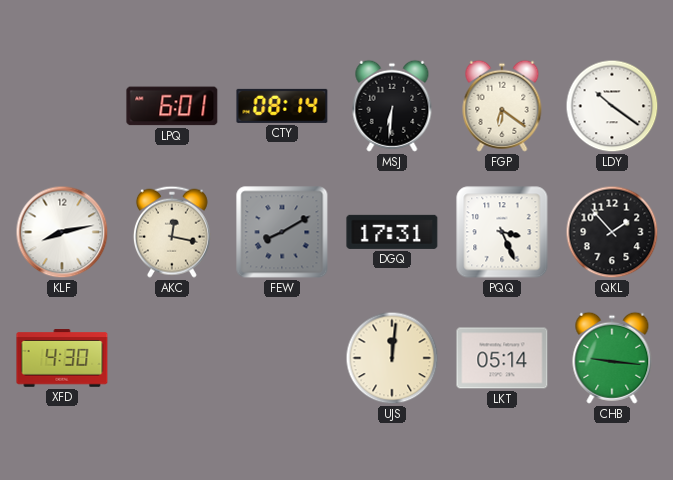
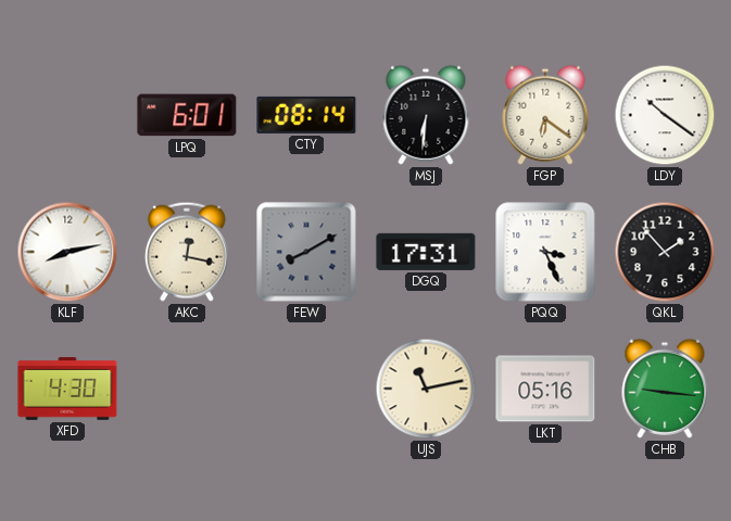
UJS: 12:01 -> 11:13
LKT: 05:14 -> 05:16
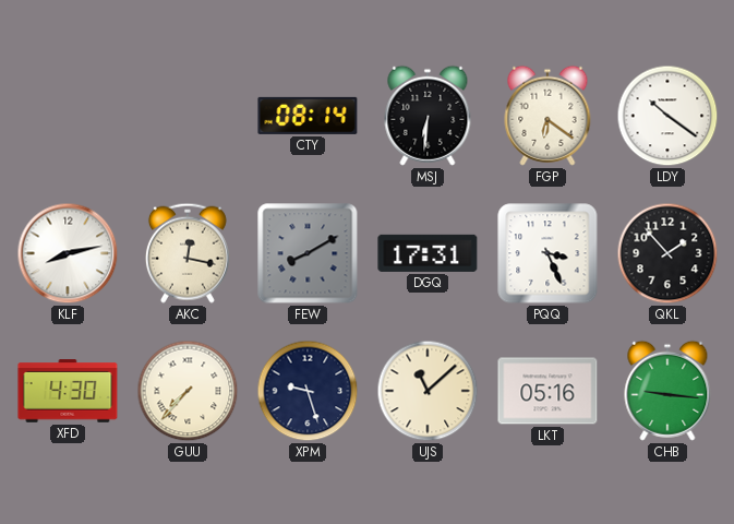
LPQ: 6:01 -> none
GUU: none -> 7:37
XPM: none -> 9:27
UJS: 11:13 -> 11:08
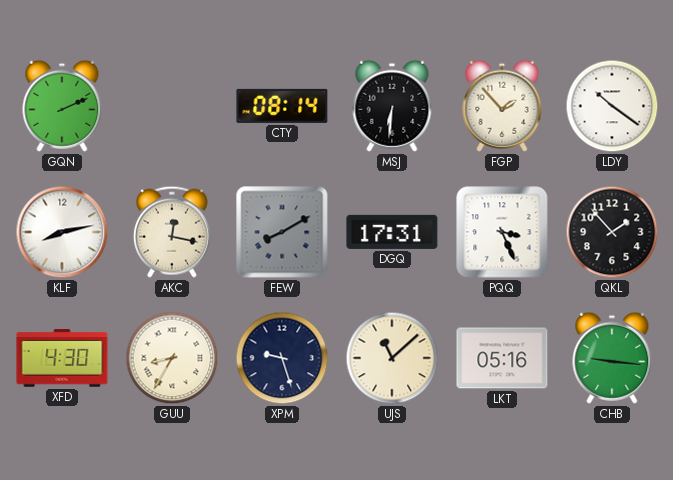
GQN: none -> 2:11
FGP: 6:21 -> 1:53
GUU: 7:37 -> 8:35
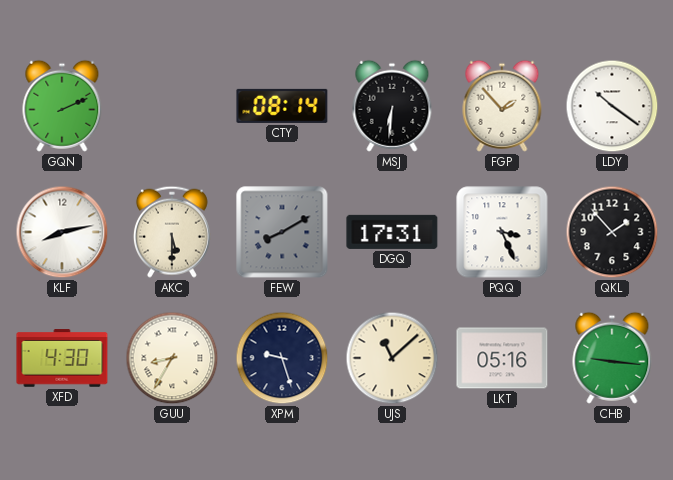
AKC: 12:17 -> 5:30
